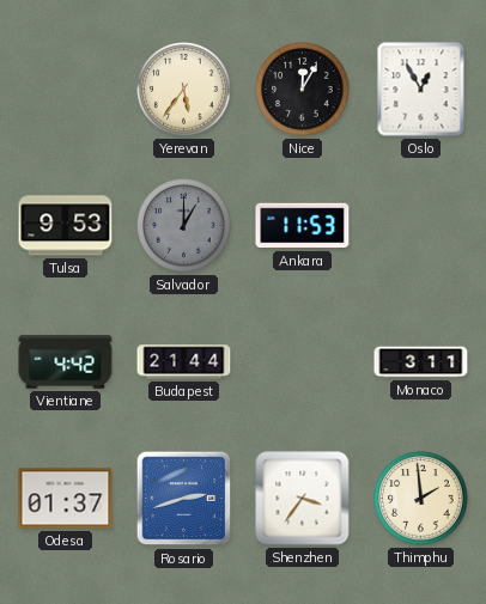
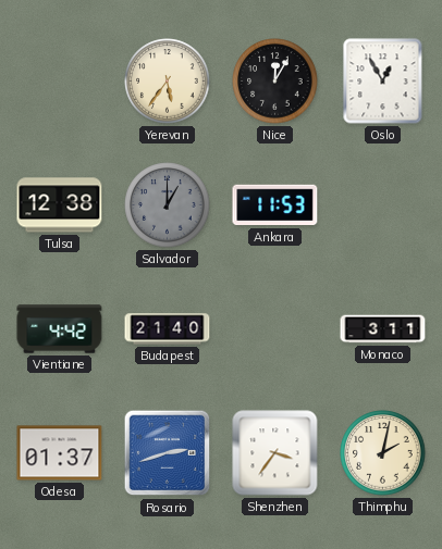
Tulsa: 9:53 -> 12:38
Budapest: 21:44 -> 21:40
Thimphu: 1:59 -> 2:02
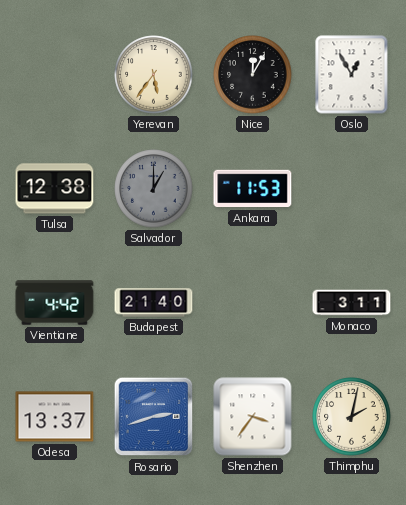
Odesa: 01:37 -> 13:37
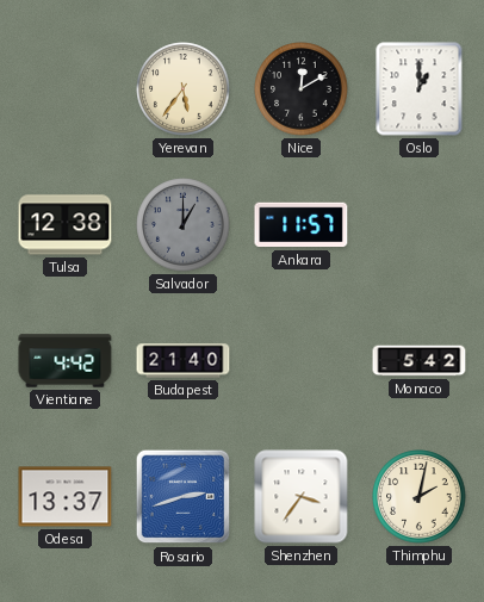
Nice: 12:05 -> 12:10
Oslo: 12:55 -> 1:00
Ankara: 11:53 -> 11:57
Monaco: 3:11 -> 5:42
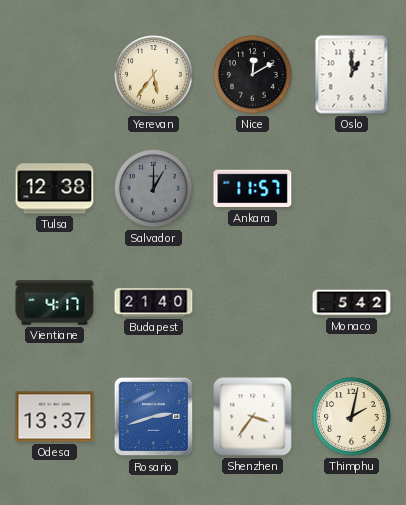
Vientiane: 4:42 -> 4:17
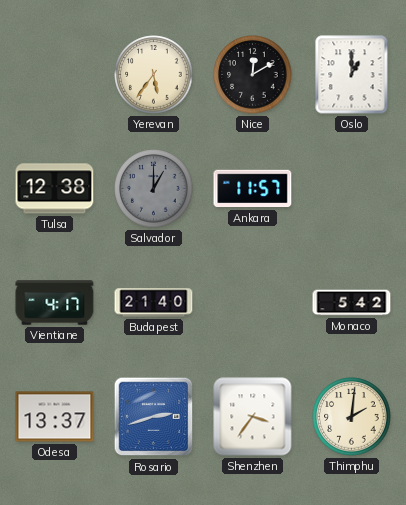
Thimphu: 2:02 -> 2:01
